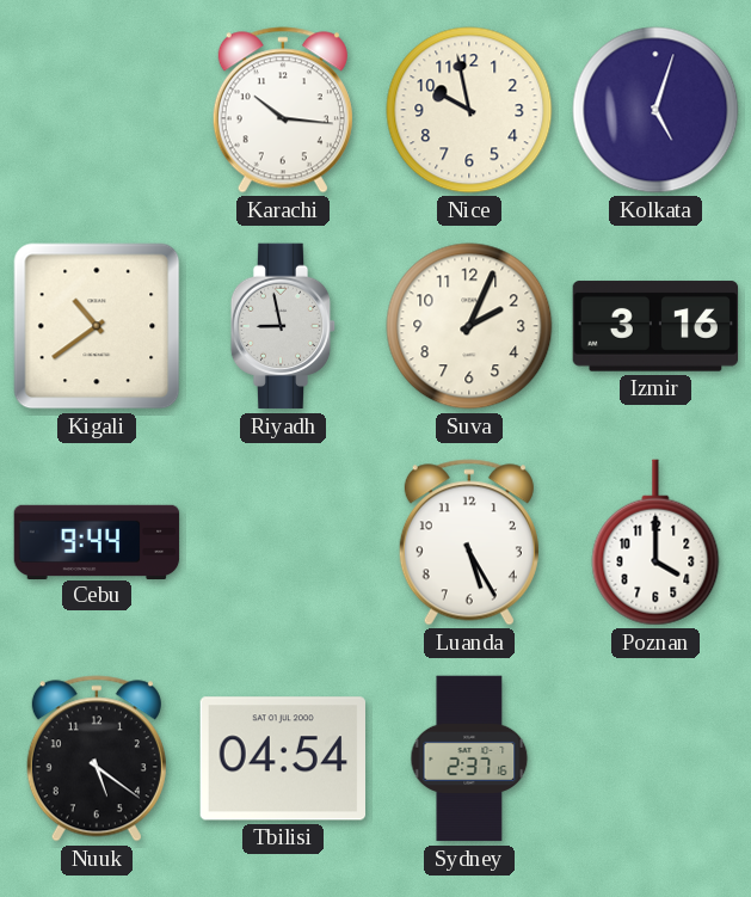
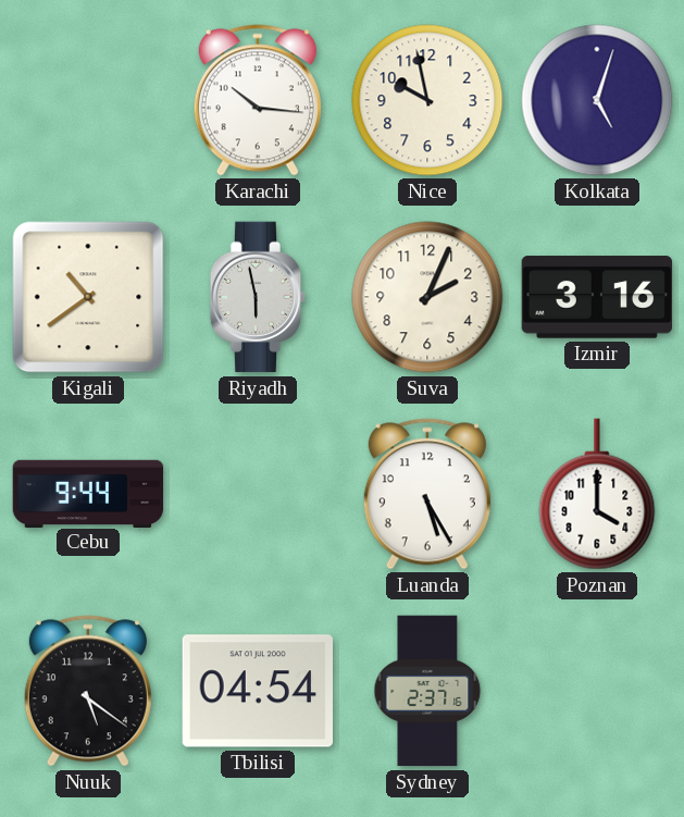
Riyadh: 8:58 -> 5:58
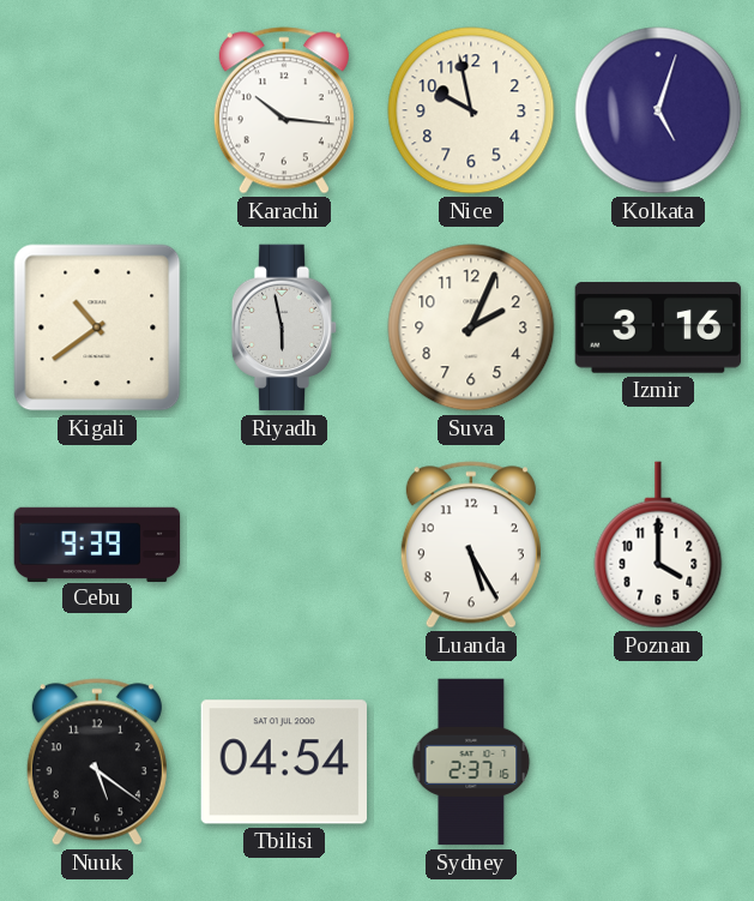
Cebu: 9:44 -> 9:39
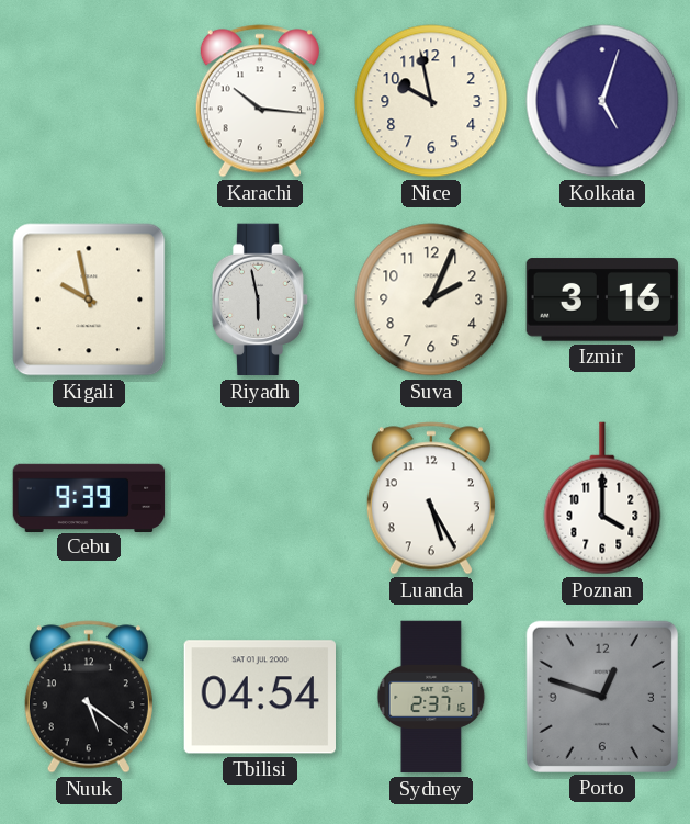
Kigali: 10:39 -> 9:58
Porto: none -> 12:48
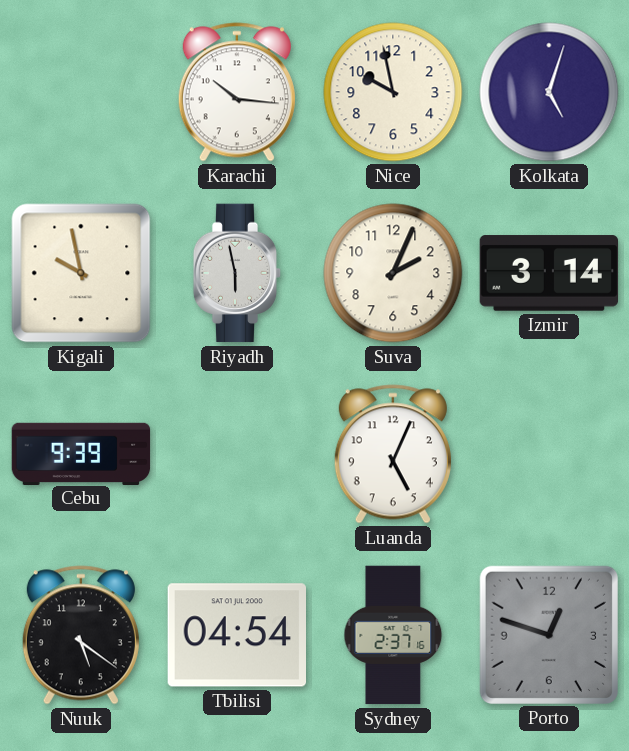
Izmir: 3:16 -> 3:14
Luanda: 5:25 -> 5:04
Poznan: 4:00 -> none
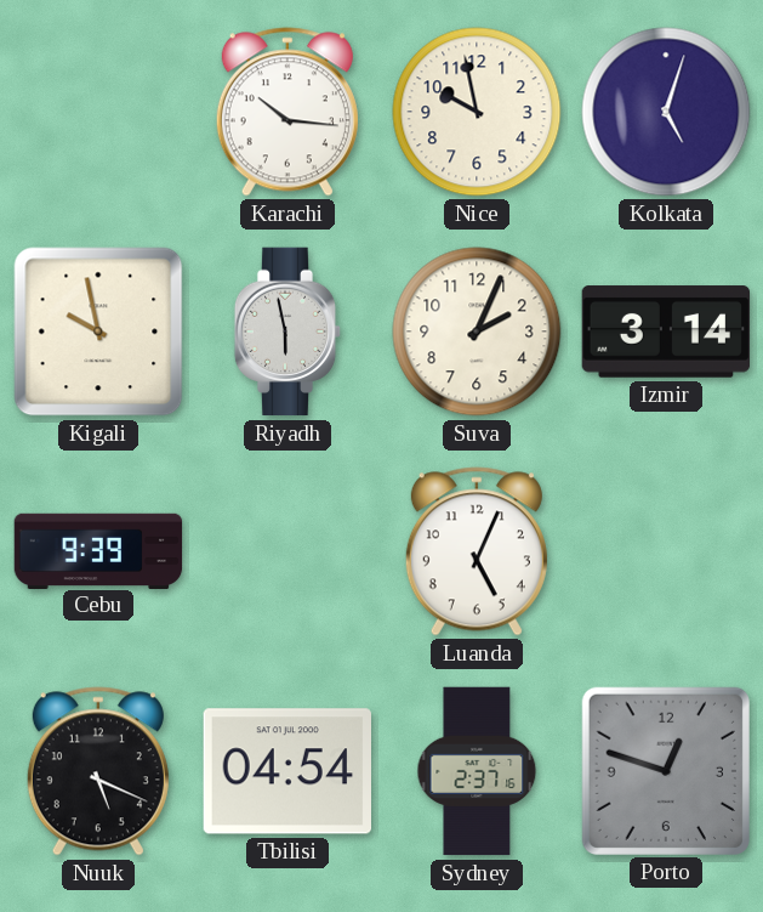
Nuuk: 5:21 -> 5:19
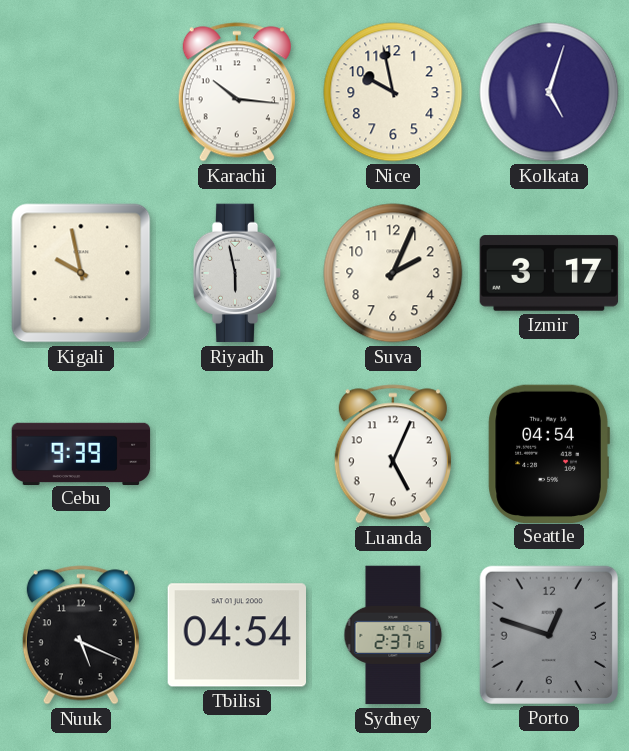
Izmir: 3:14 -> 3:17
Seattle: none -> 04:54
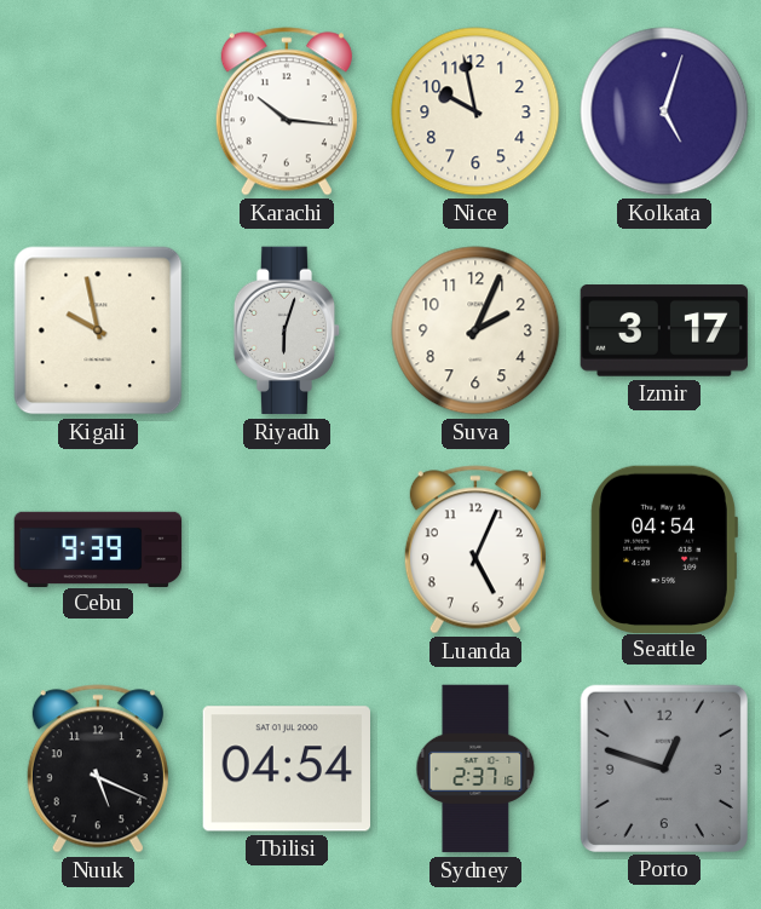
Riyadh: 5:58 -> 6:03
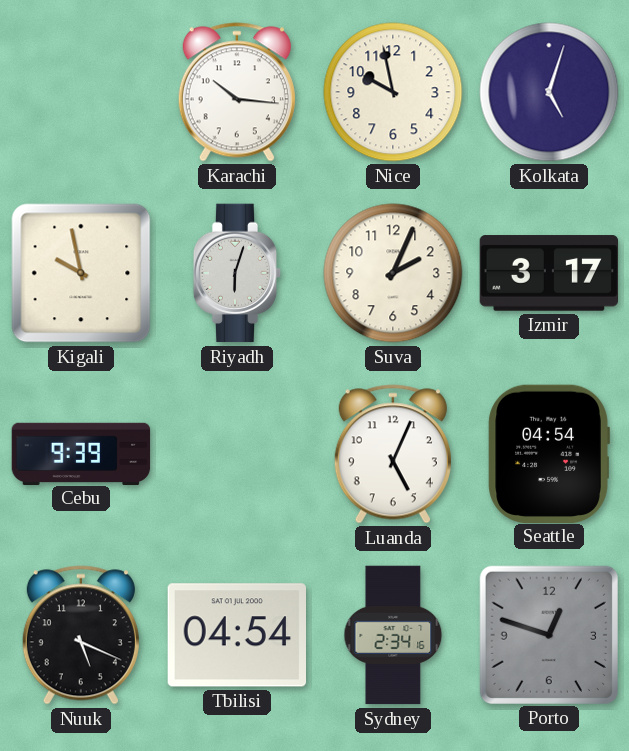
Sydney: 2:37 -> 2:34
